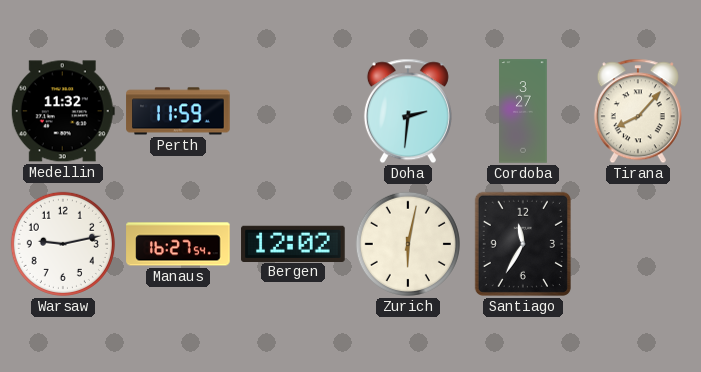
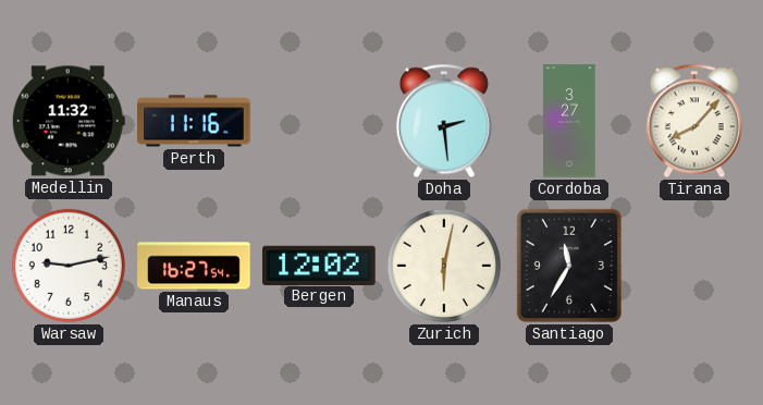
Perth: 11:59 -> 11:16
Doha: 2:31 -> 2:29
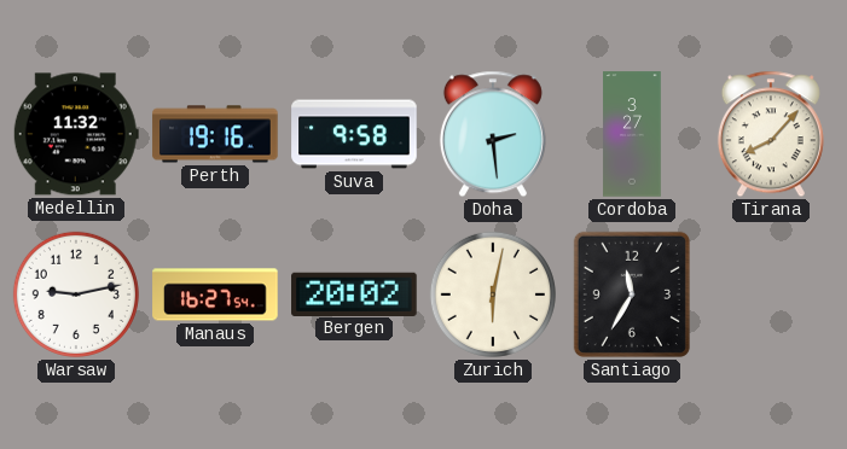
Perth: 11:16 -> 19:16
Suva: none -> 9:58
Bergen: 12:02 -> 20:02
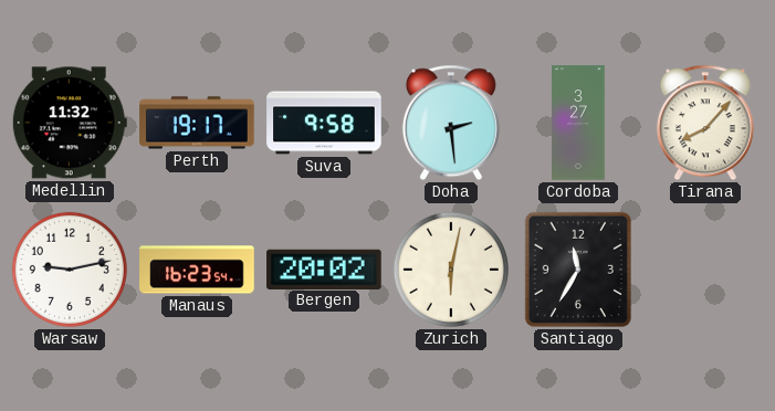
Perth: 19:16 -> 19:17
Manaus: 16:27 -> 16:23
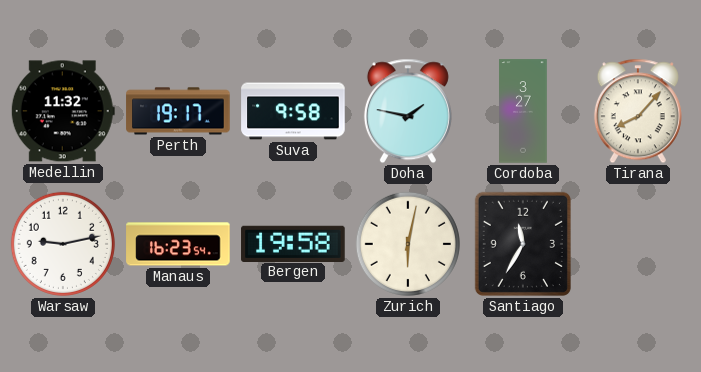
Doha: 2:29 -> 1:47
Bergen: 20:02 -> 19:58
